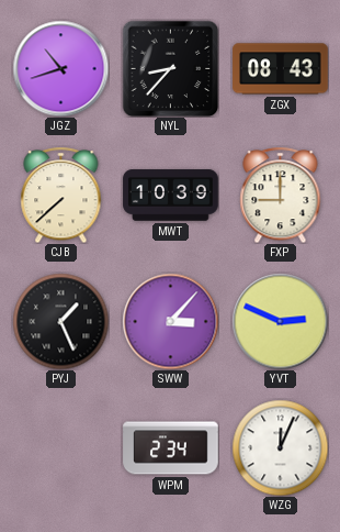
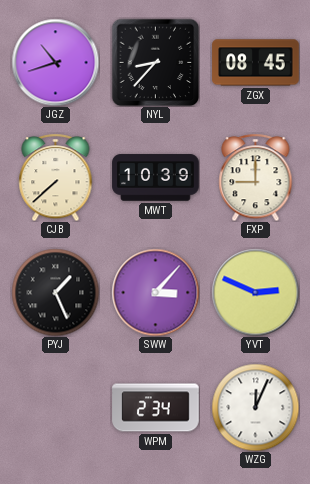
ZGX: 08:43 -> 08:45
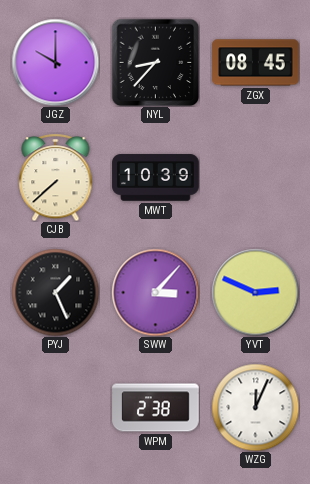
JGZ: 10:42 -> 10:00
FXP: 9:00 -> none
WPM: 2:34 -> 2:38
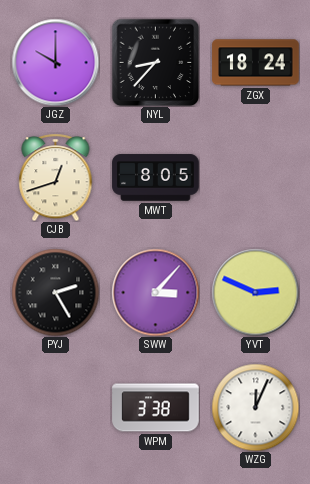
ZGX: 08:45 -> 18:24
CJB: 7:38 -> 12:42
MWT: 10:39 -> 8:05
PYJ: 1:26 -> 2:25
WPM: 2:38 -> 3:38
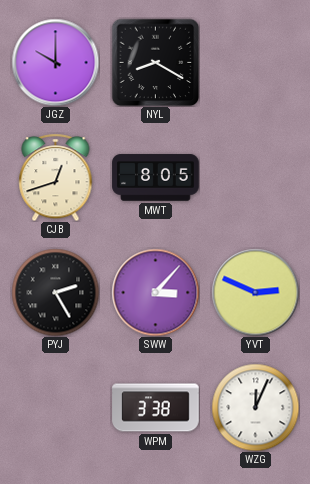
NYL: 8:37 -> 8:20
ZGX: 18:24 -> none
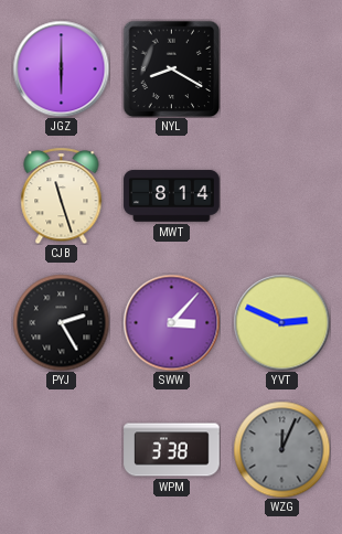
JGZ: 10:00 -> 6:00
CJB: 12:42 -> 11:27
MWT: 8:05 -> 8:14
WZG dial: white -> grey
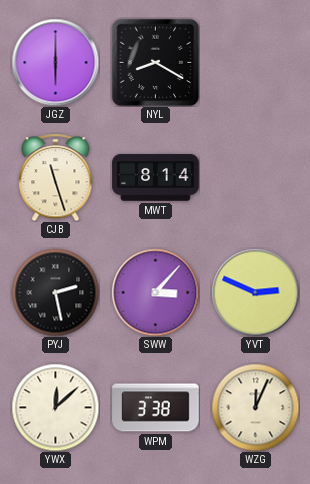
PYJ: 2:25 -> 2:28
YWX: none -> 12:08
WZG dial: grey -> cream
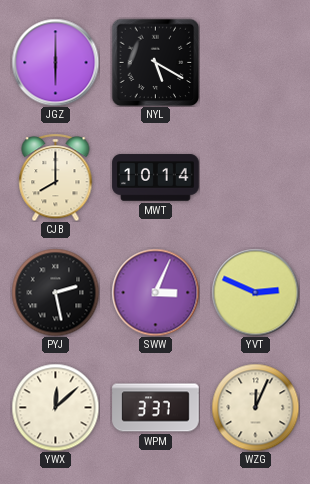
NYL: 8:20 -> 5:20
CJB: 11:27 -> 8:00
MWT: 8:14 -> 10:14
SWW: 3:07 -> 3:04
WPM: 3:38 -> 3:37
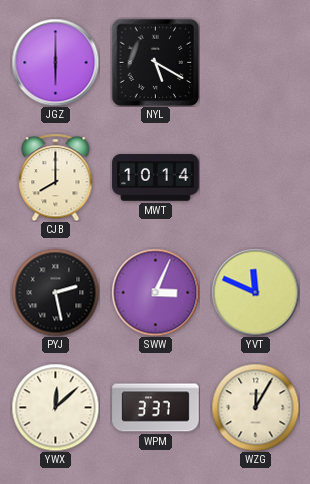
YVT: 2:49 -> 11:49
WZG: 12:04 -> 12:05
